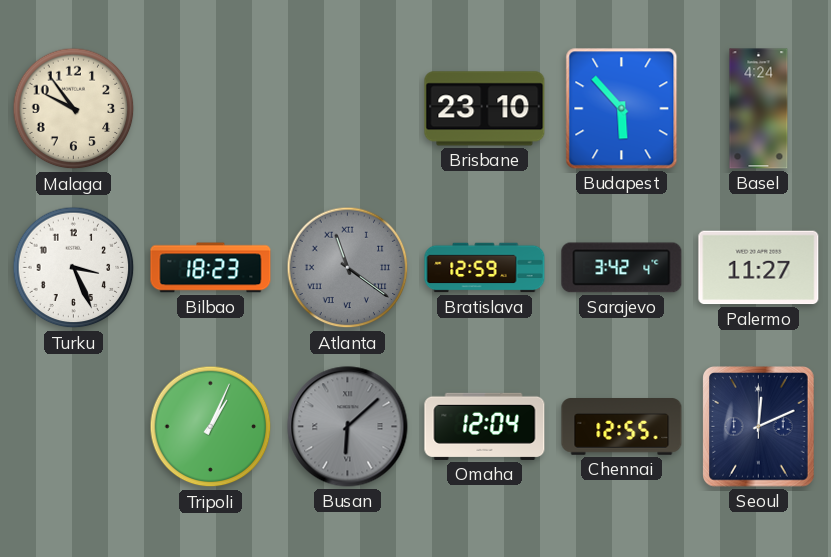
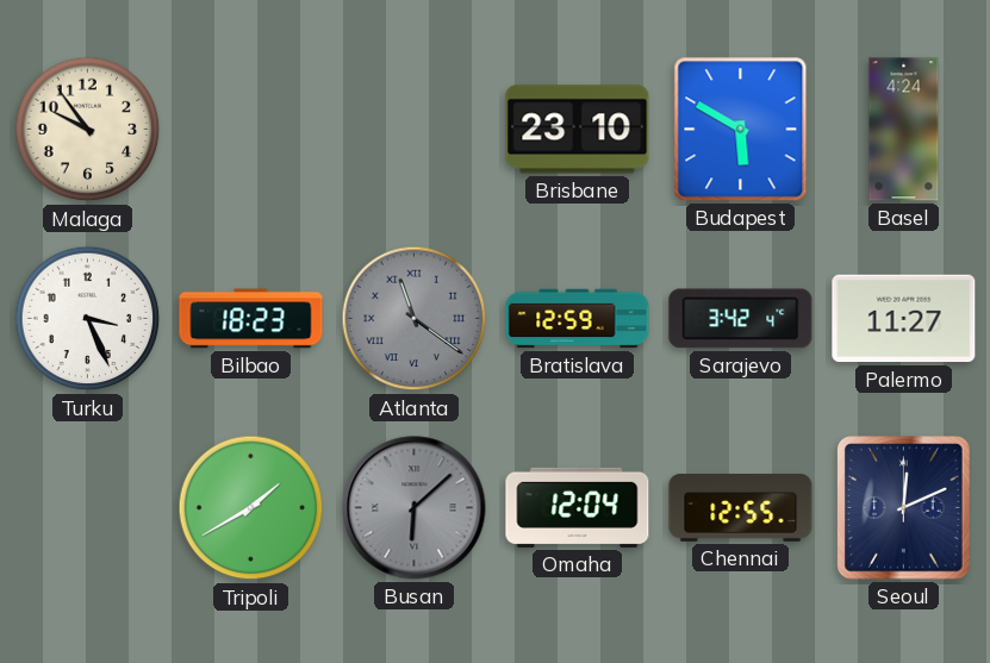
Budapest: 5:53 -> 5:50
Tripoli: 1:04 -> 1:40
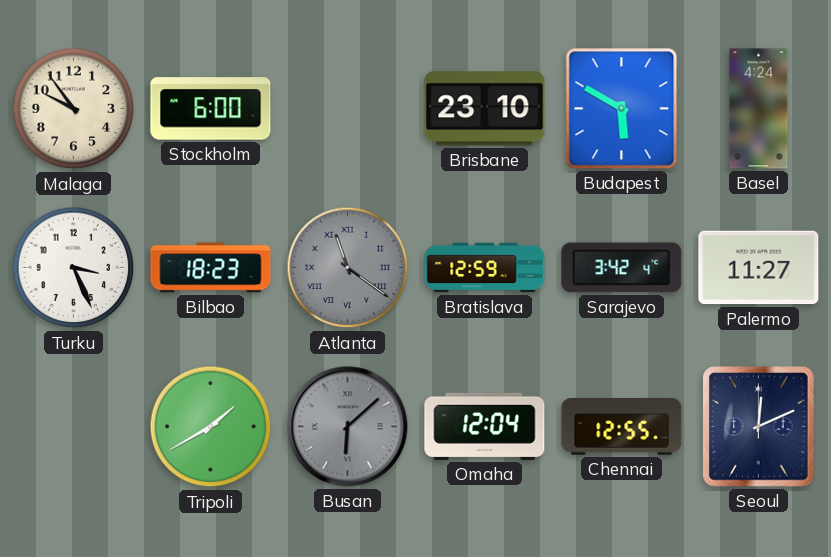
Stockholm: none -> 6:00
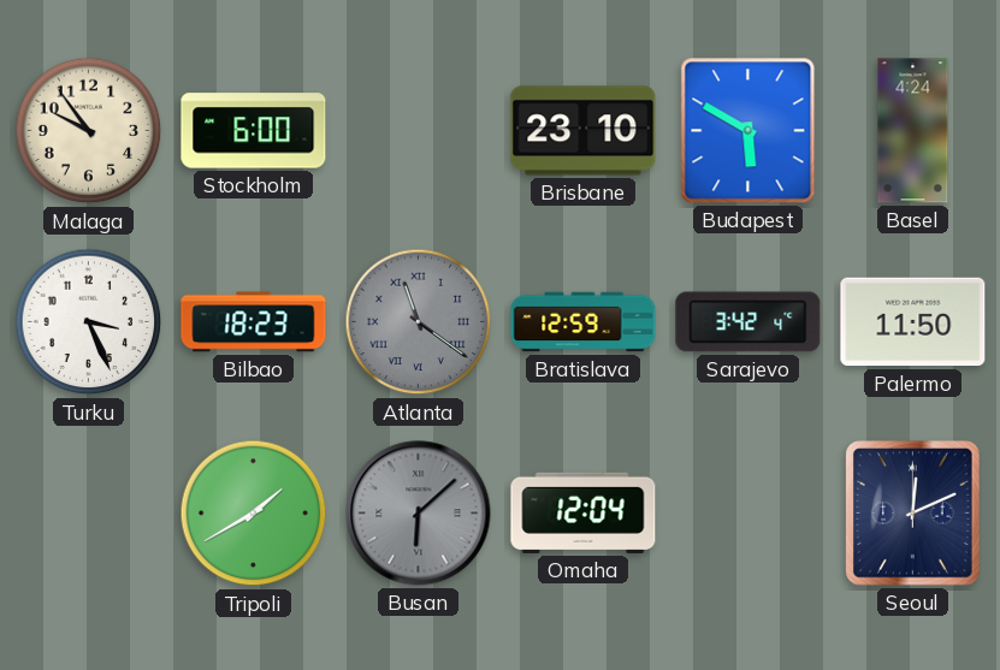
Palermo: 11:27 -> 11:50
Chennai: 12:55 -> none
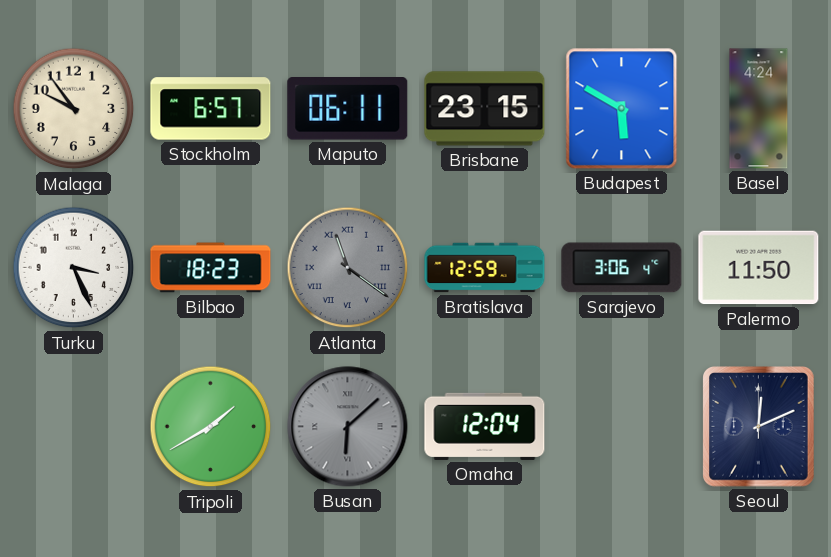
Stockholm: 6:00 -> 6:57
Maputo: none -> 06:11
Brisbane: 23:10 -> 23:15
Sarajevo: 3:42 -> 3:06
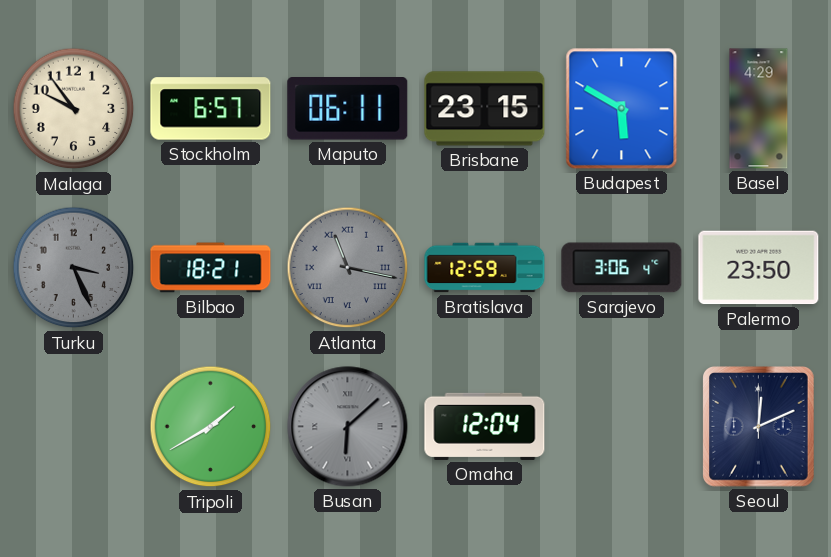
Basel: 4:24 -> 4:29
Turku dial: white -> grey
Bilbao: 18:23 -> 18:21
Atlanta: 11:21 -> 11:17
Palermo: 11:50 -> 23:50
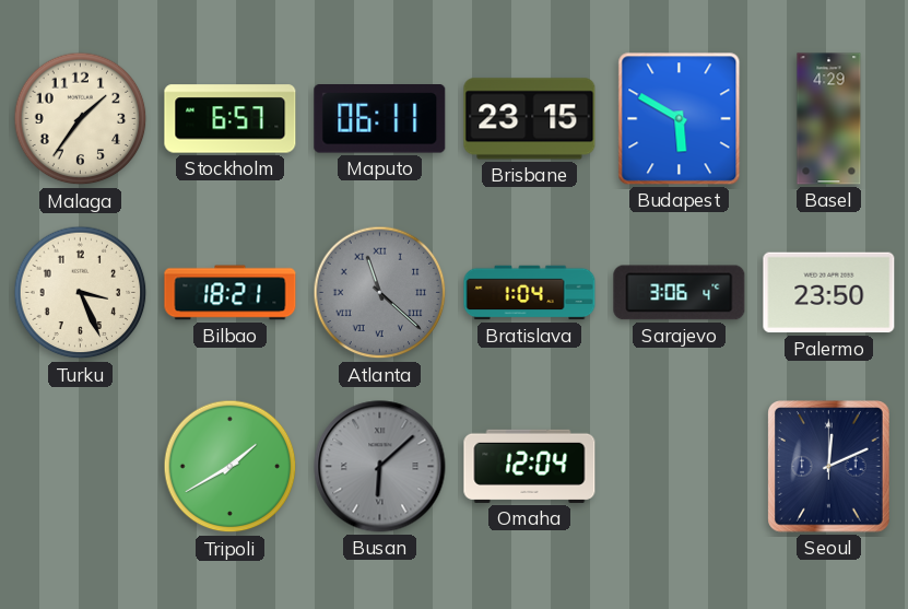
Malaga: 9:54 -> 1:36
Turku dial: grey -> cream
Atlanta: 11:17 -> 11:22
Bratislava: 12:59 -> 1:04
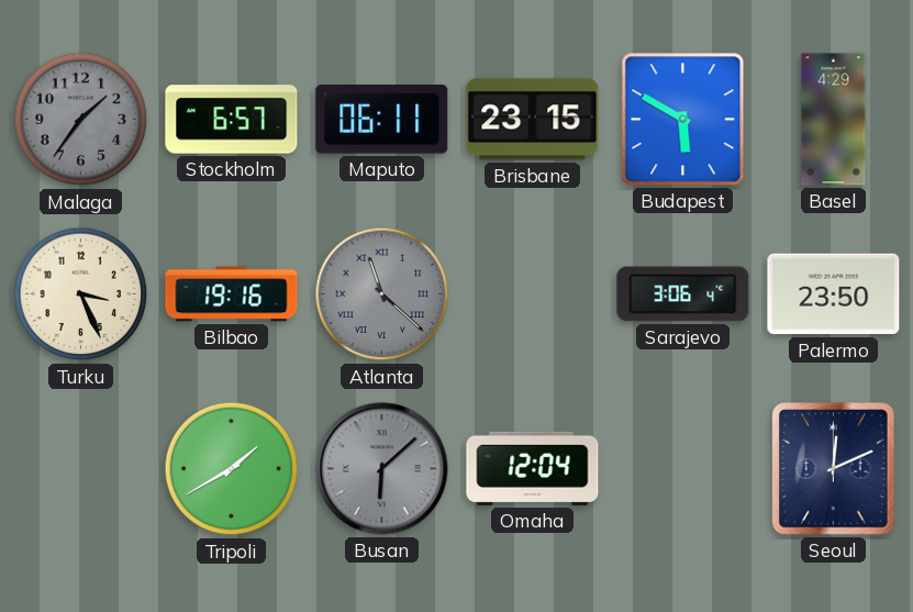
Malaga dial: cream -> grey
Bilbao: 18:21 -> 19:16
Bratislava: 1:04 -> none
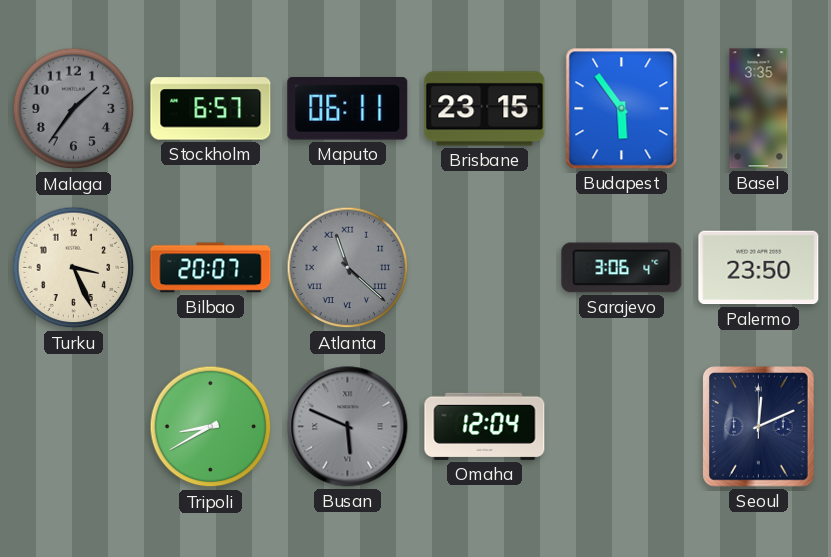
Budapest: 5:50 -> 5:54
Basel: 4:29 -> 3:35
Bilbao: 19:16 -> 20:07
Tripoli: 1:40 -> 8:40
Busan: 6:08 -> 5:49
